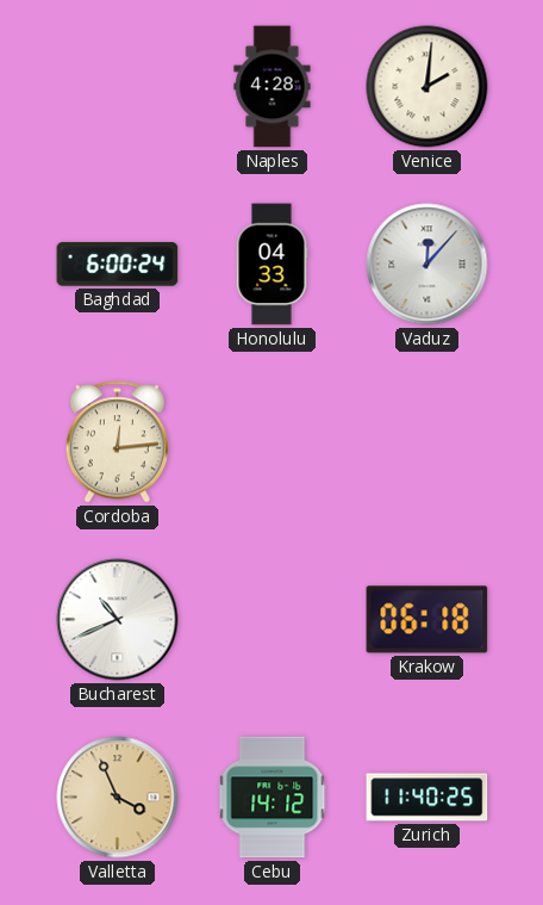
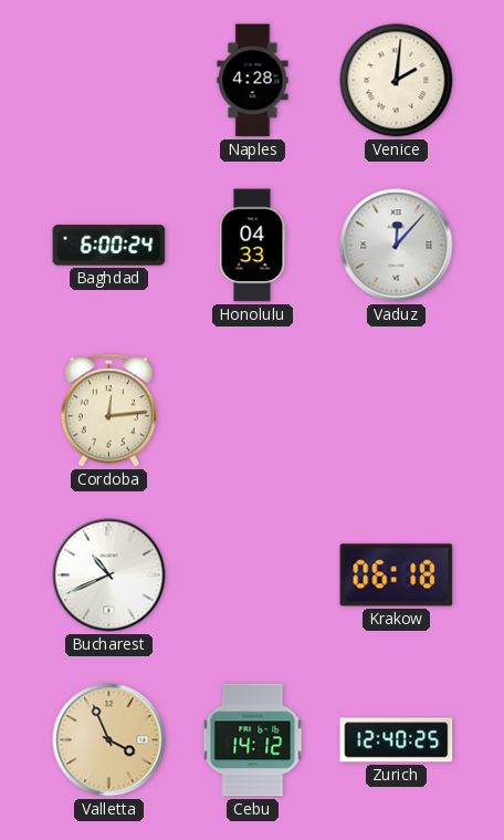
Zurich: 11:40 -> 12:40
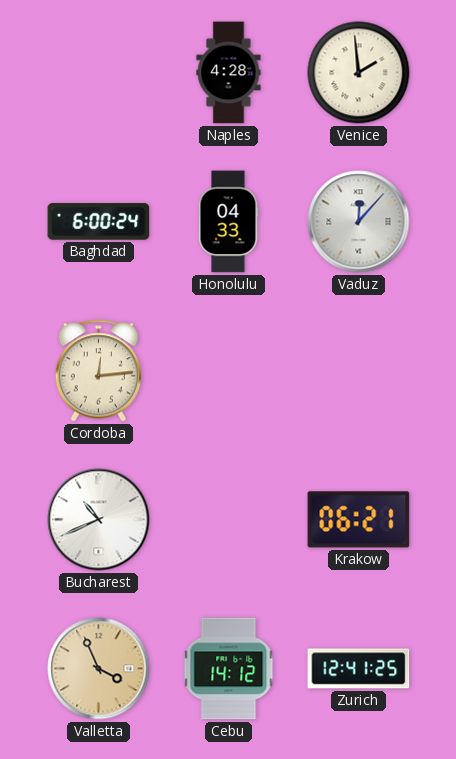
Venice: 2:01 -> 1:59
Krakow: 06:18 -> 06:21
Zurich: 12:40 -> 12:41
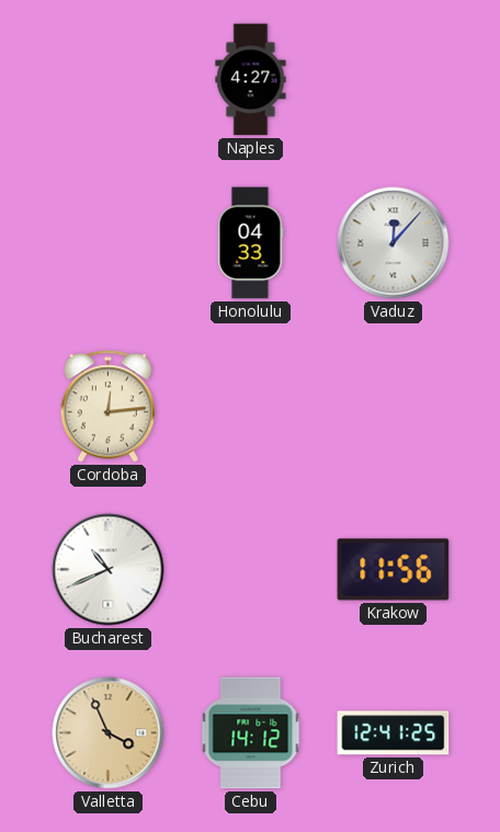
Naples: 4:28 -> 4:27
Venice: 1:59 -> none
Baghdad: 6:00 -> none
Krakow: 06:21 -> 11:56
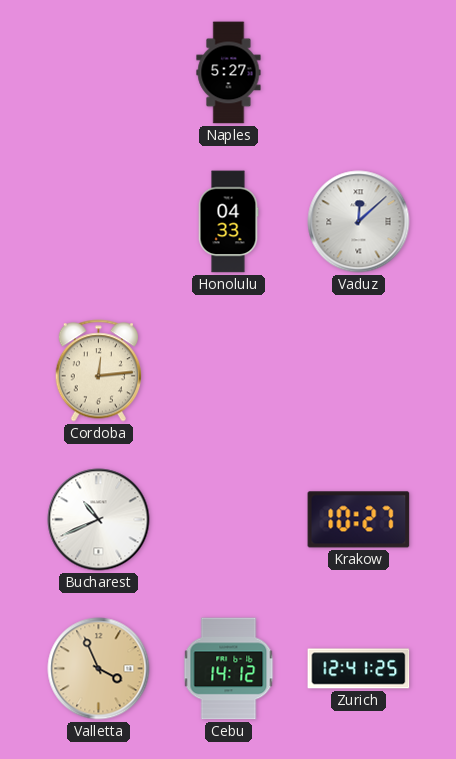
Naples: 4:27 -> 5:27
Vaduz: 12:07 -> 12:08
Krakow: 11:56 -> 10:27
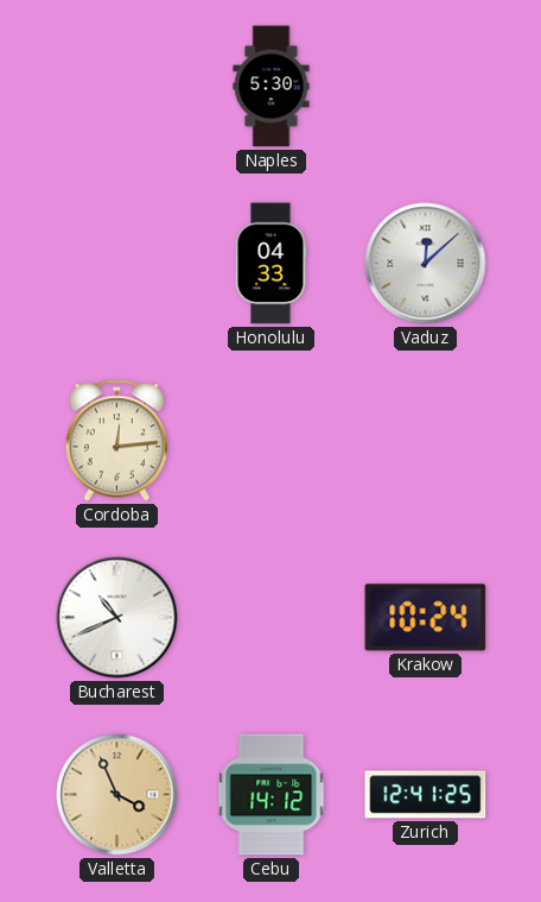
Naples: 5:27 -> 5:30
Krakow: 10:27 -> 10:24
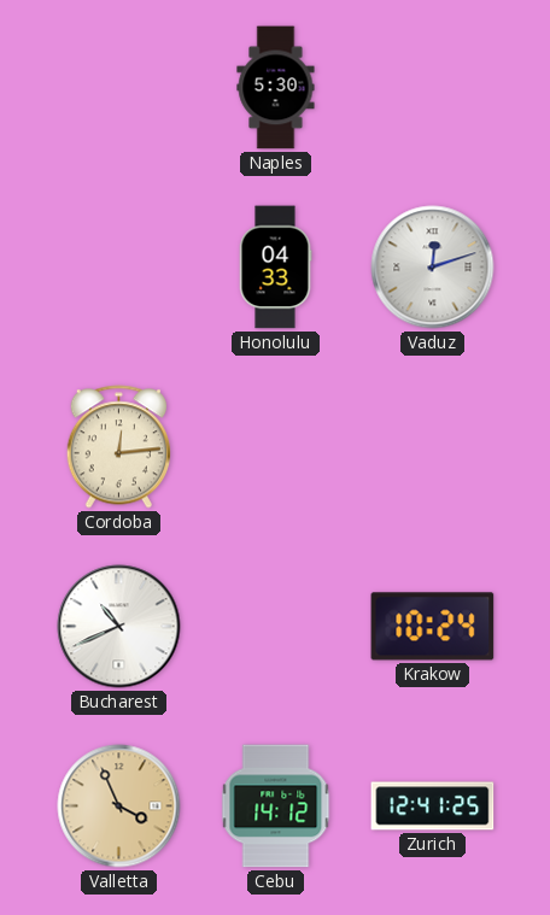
Vaduz: 12:08 -> 12:12
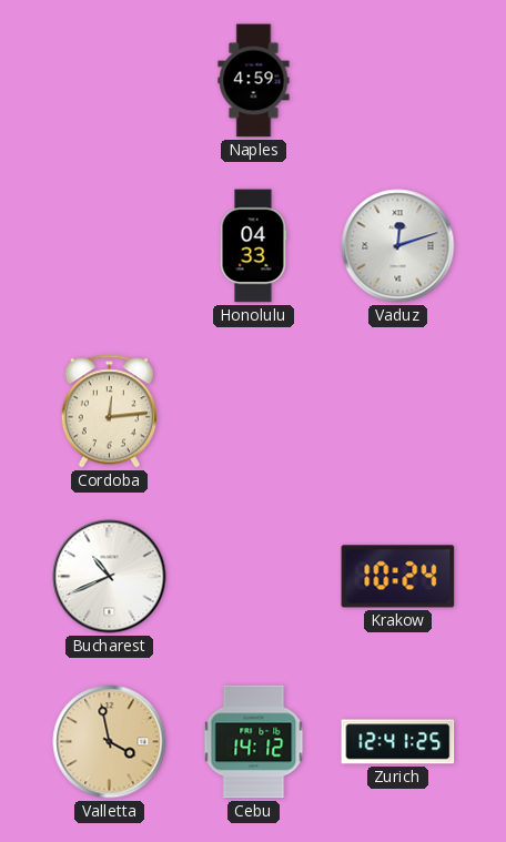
Naples: 5:30 -> 4:59
Valletta: 3:56 -> 3:58
